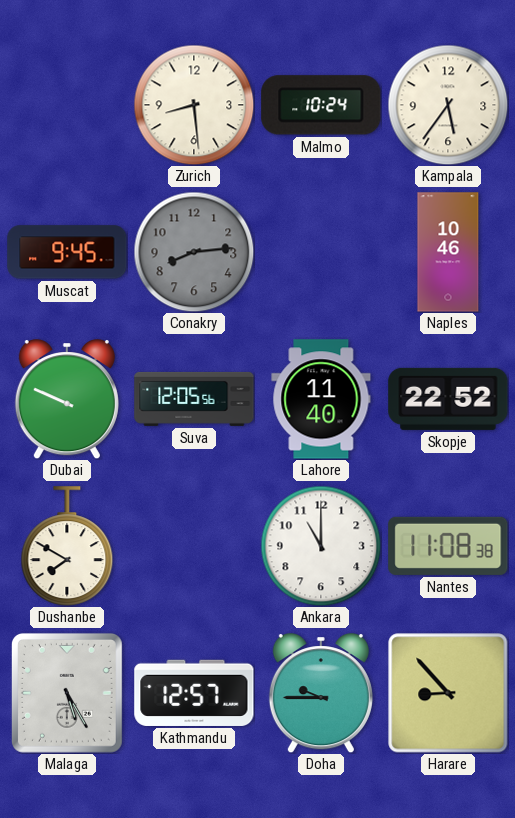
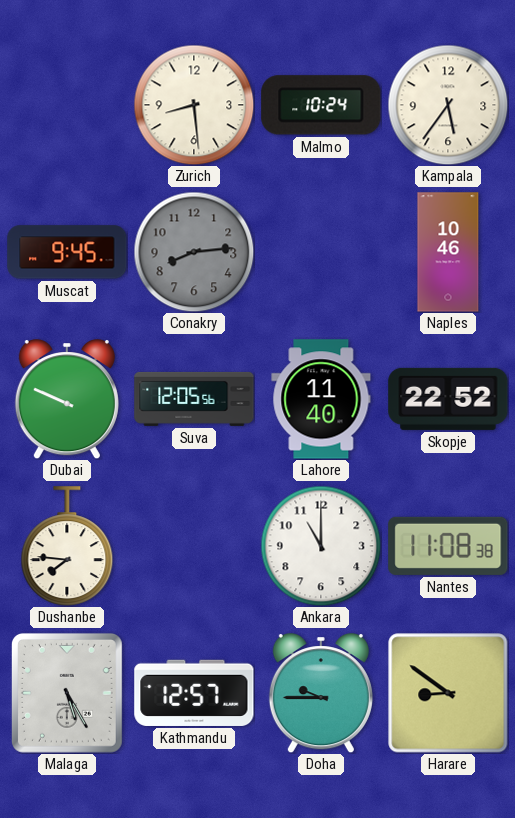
Dushanbe: 7:50 -> 7:46
Harare: 8:53 -> 8:51
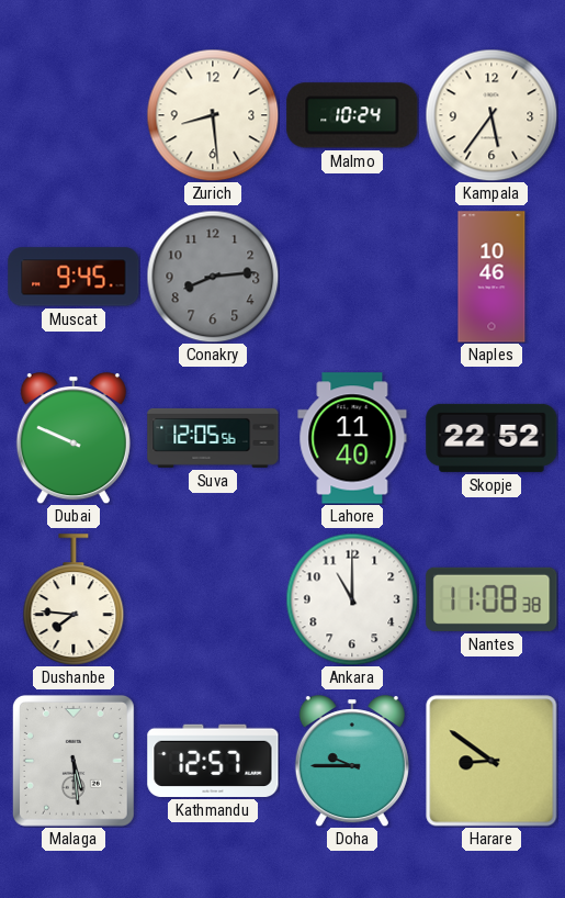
Malaga: 5:25 -> 5:29
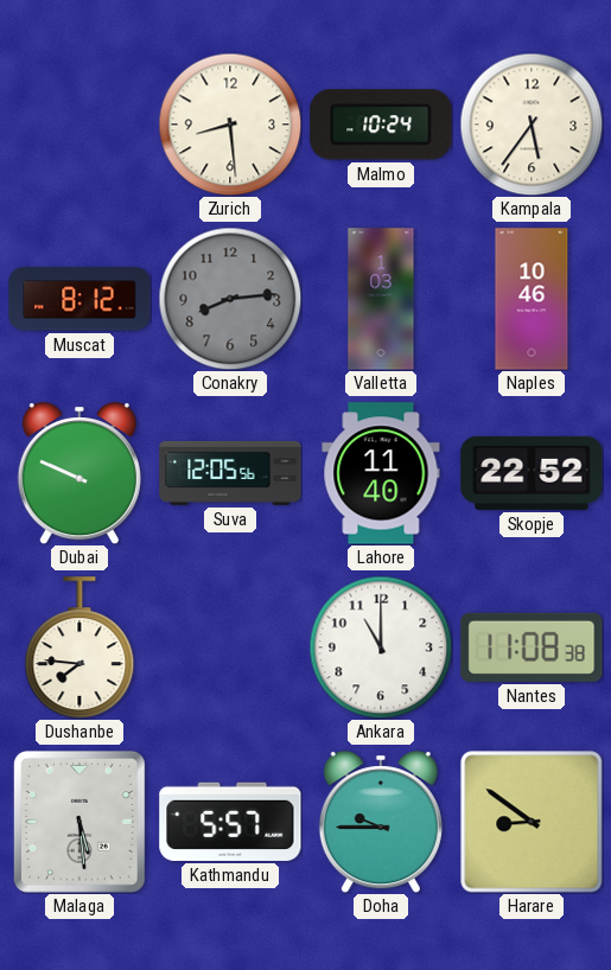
Muscat: 9:45 -> 8:12
Valletta: none -> 1:03
Kathmandu: 12:57 -> 5:57
